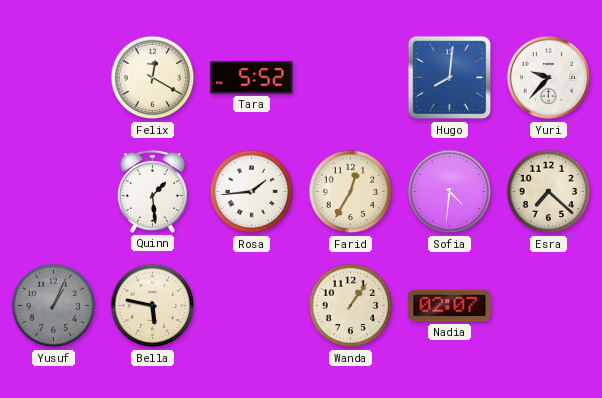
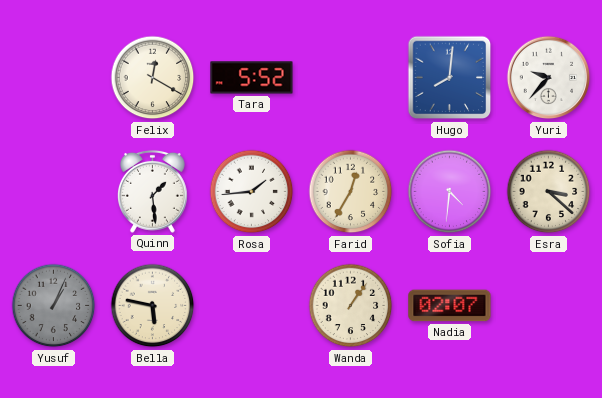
Esra: 7:22 -> 3:22
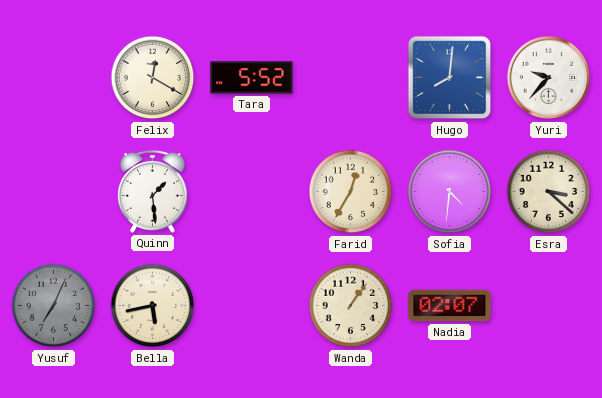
Rosa: 1:44 -> none
Yusuf: 1:04 -> 7:04
Bella: 5:47 -> 5:43
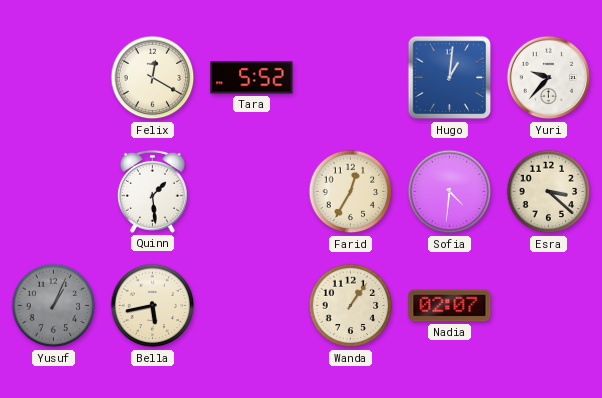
Hugo: 8:01 -> 1:01
Yusuf: 7:04 -> 1:04
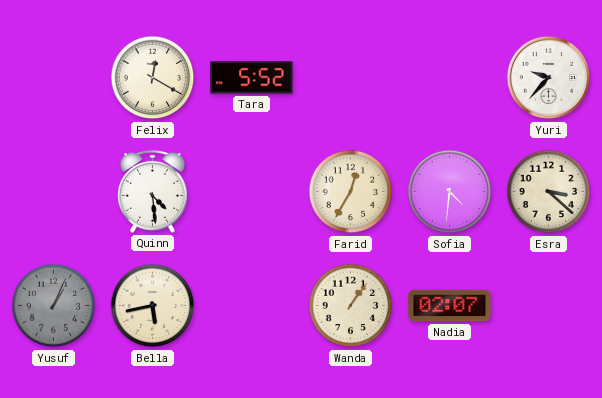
Hugo: 1:01 -> none
Quinn: 1:29 -> 4:29
